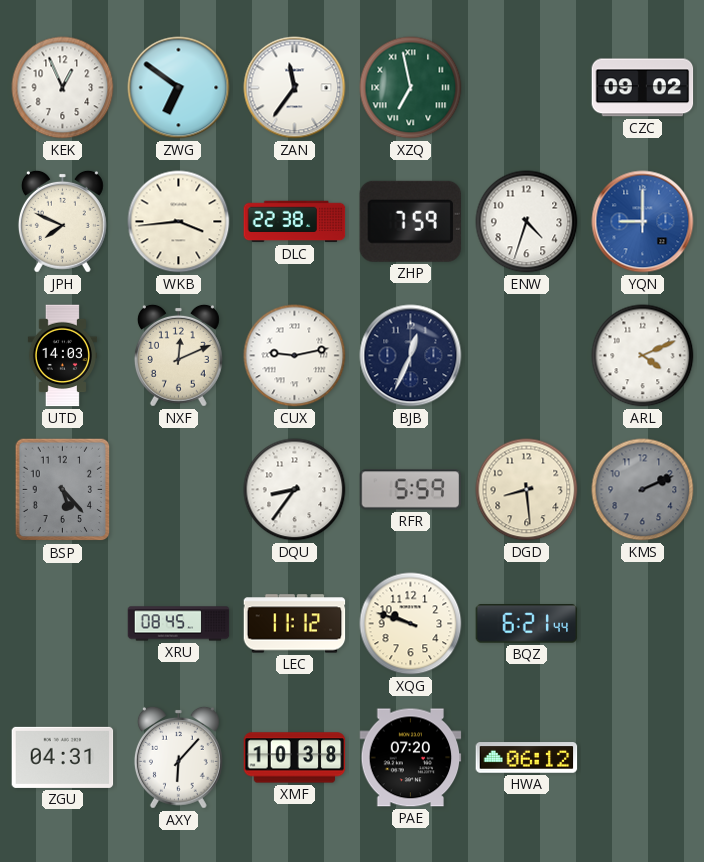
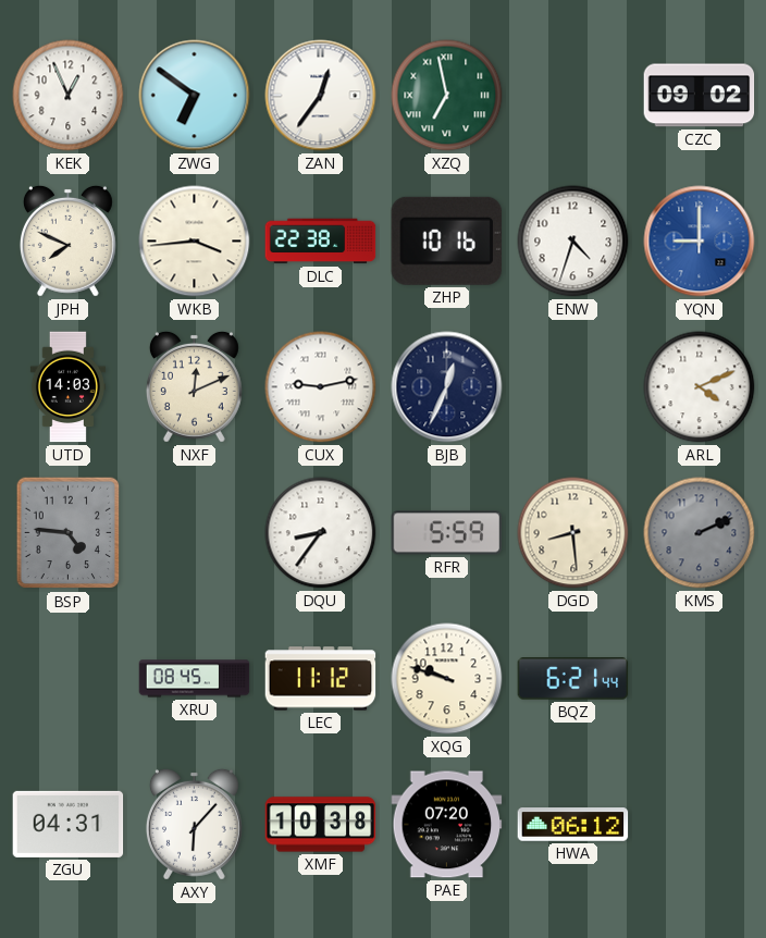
ZAN: 11:36 -> 12:36
ZHP: 7:59 -> 10:16
BSP: 5:23 -> 4:46
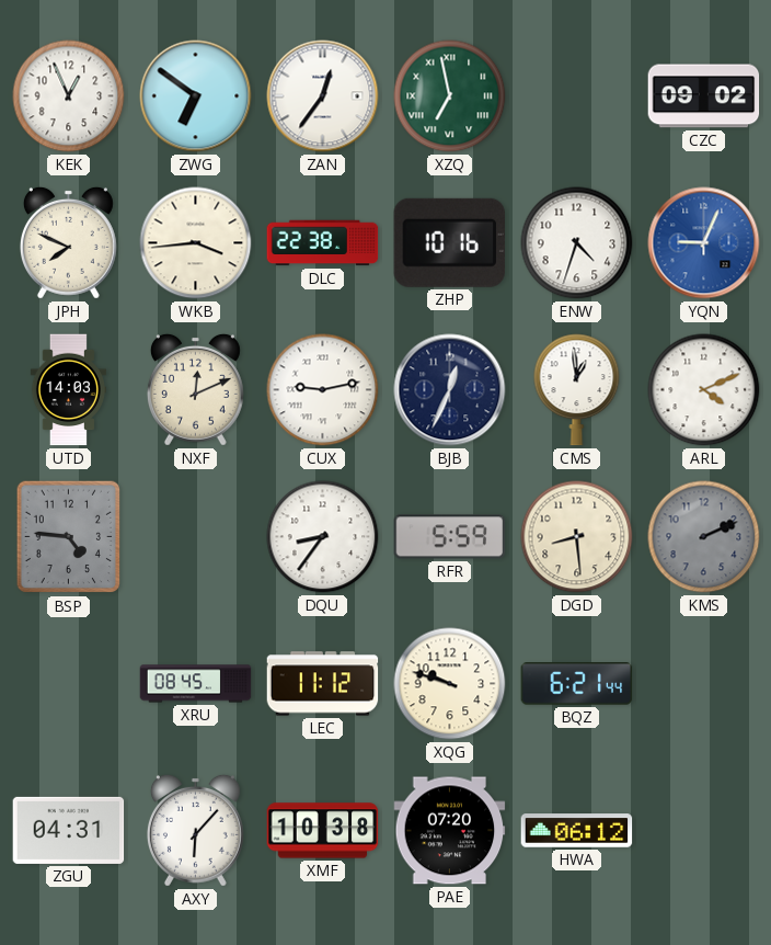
YQN: 9:00 -> 9:04
CMS: none -> 12:59
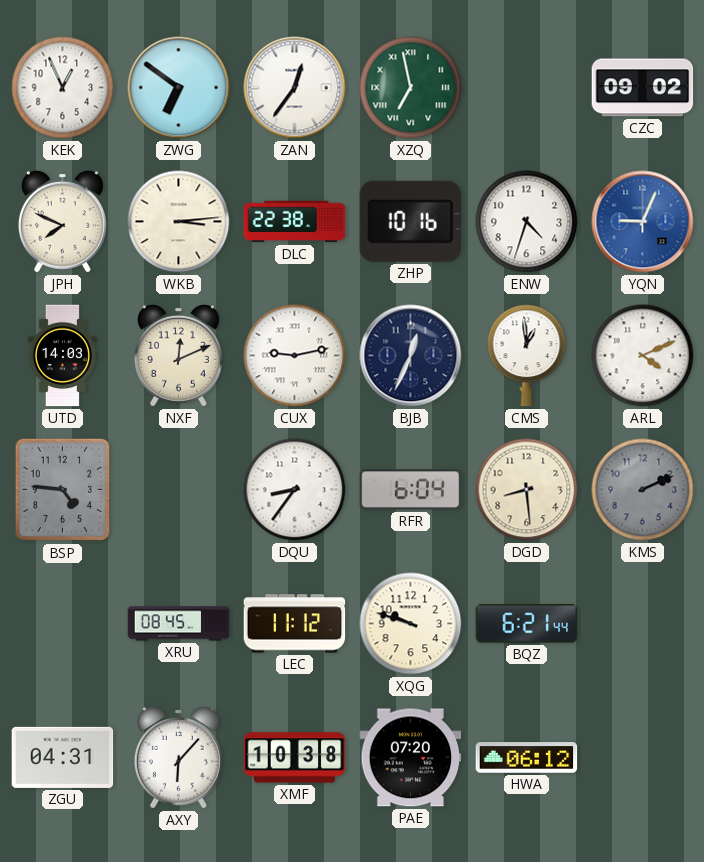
WKB: 3:44 -> 3:14
RFR: 5:59 -> 6:04
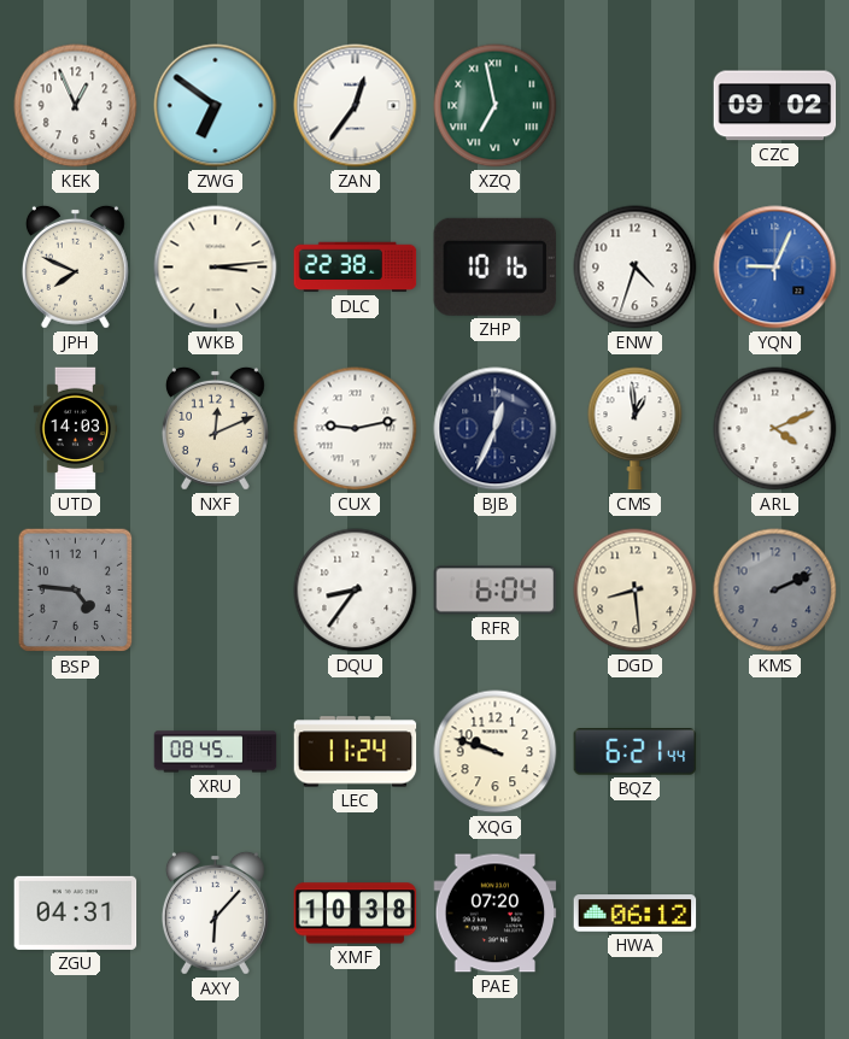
LEC: 11:12 -> 11:24
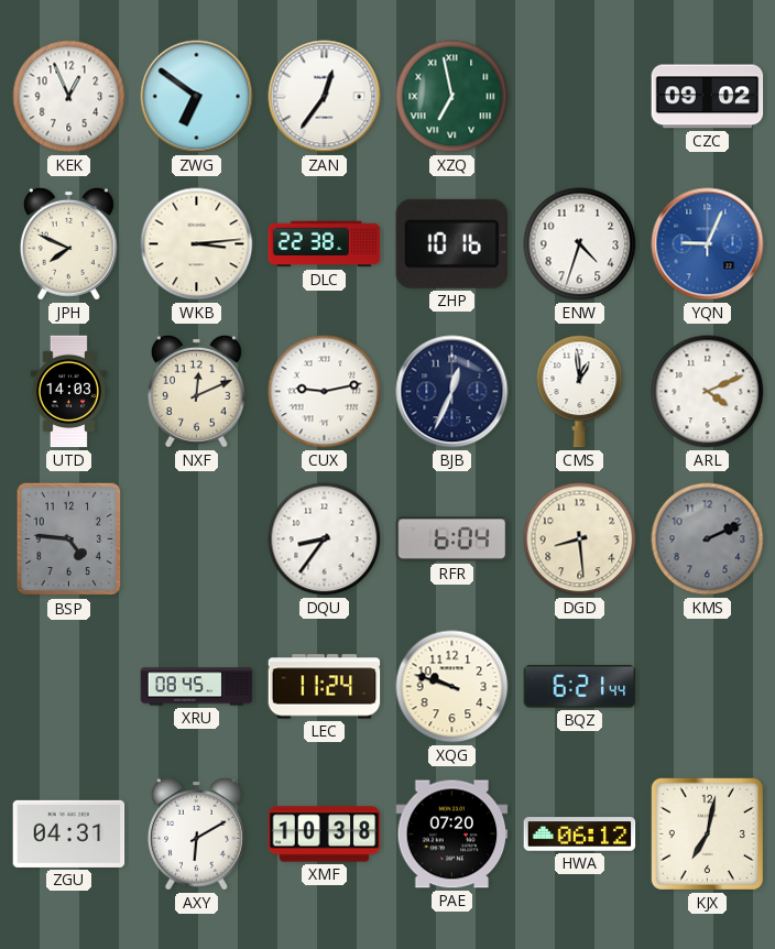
AXY: 6:07 -> 6:10
KJX: none -> 7:02
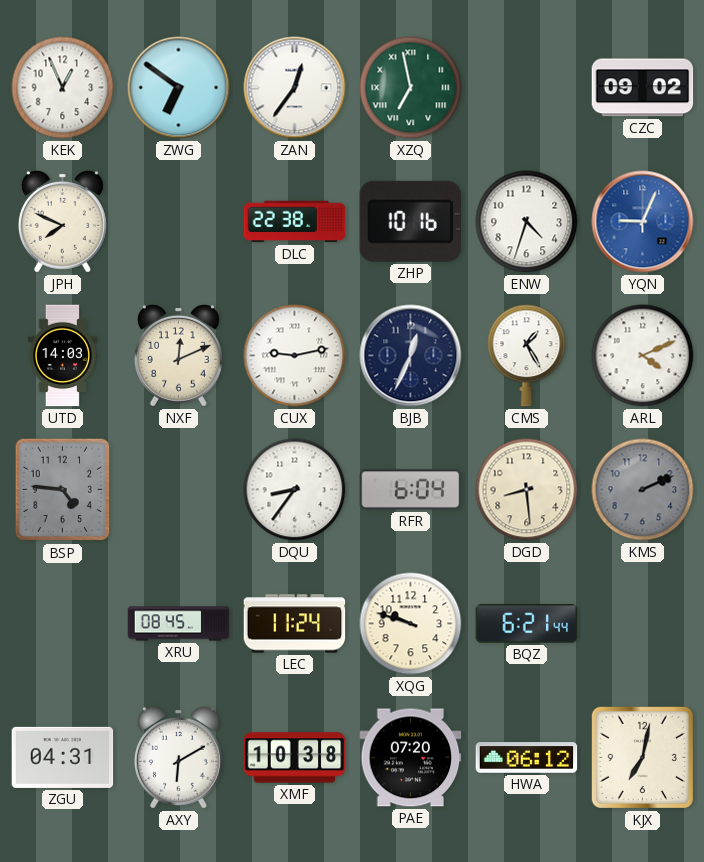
WKB: 3:14 -> none
CMS: 12:59 -> 1:25
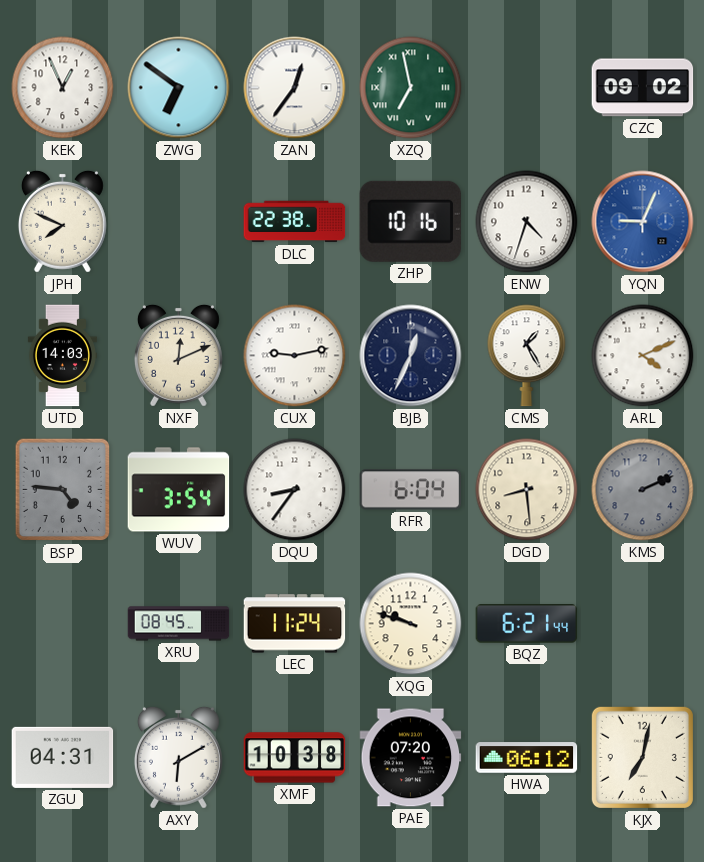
WUV: none -> 3:54
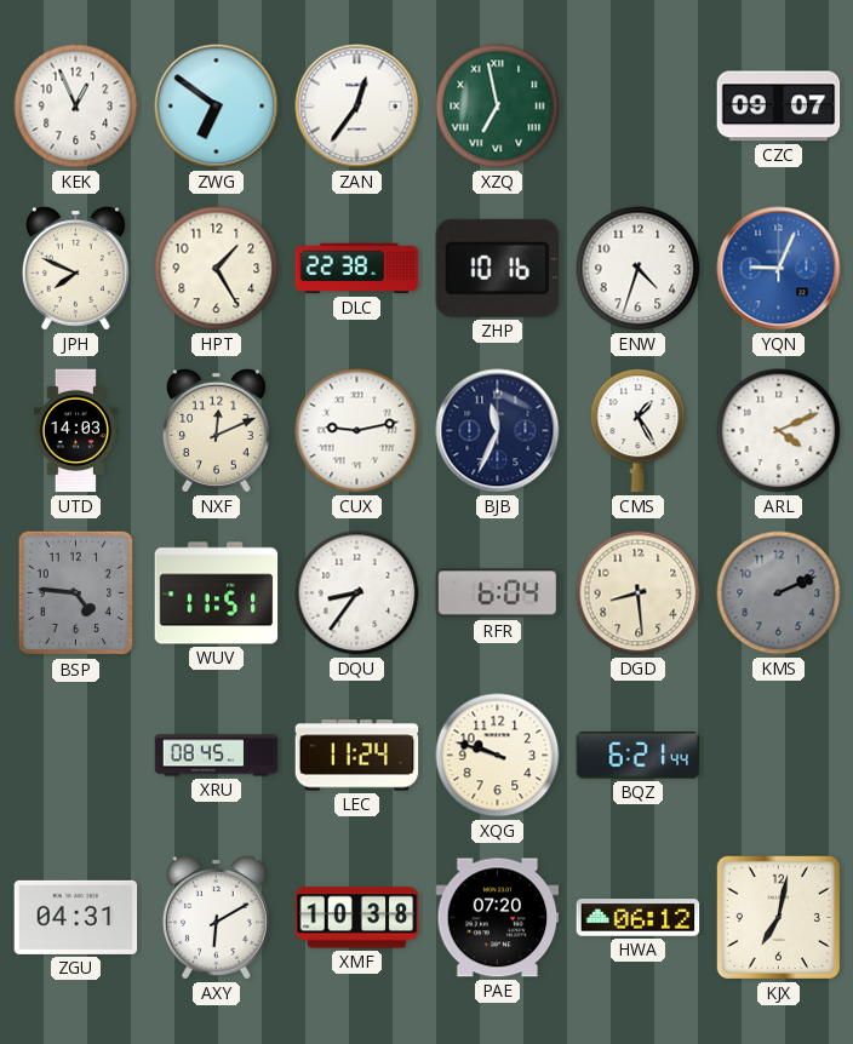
CZC: 09:02 -> 09:07
HPT: none -> 1:25
BJB: 12:34 -> 11:34
WUV: 3:54 -> 11:51
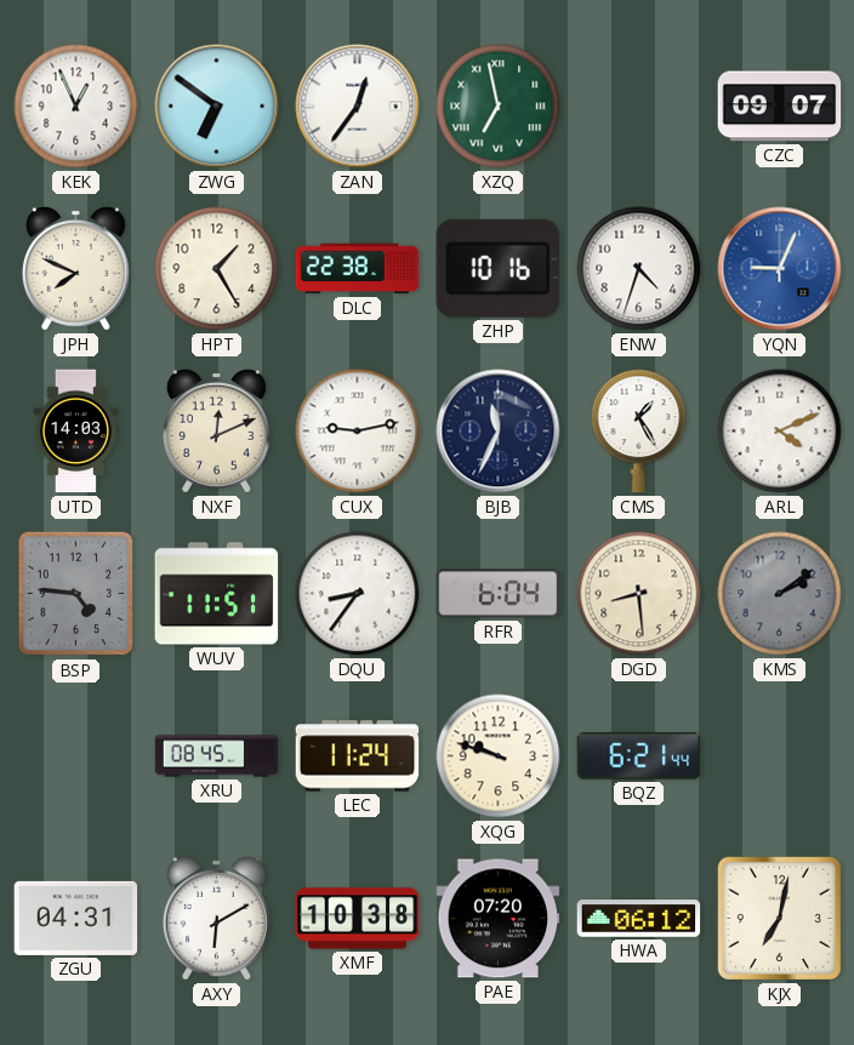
KMS: 2:11 -> 2:09
